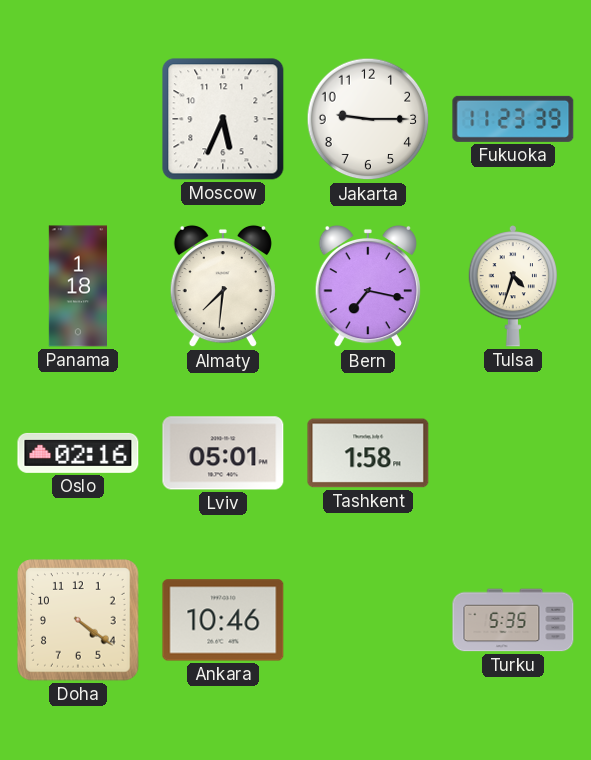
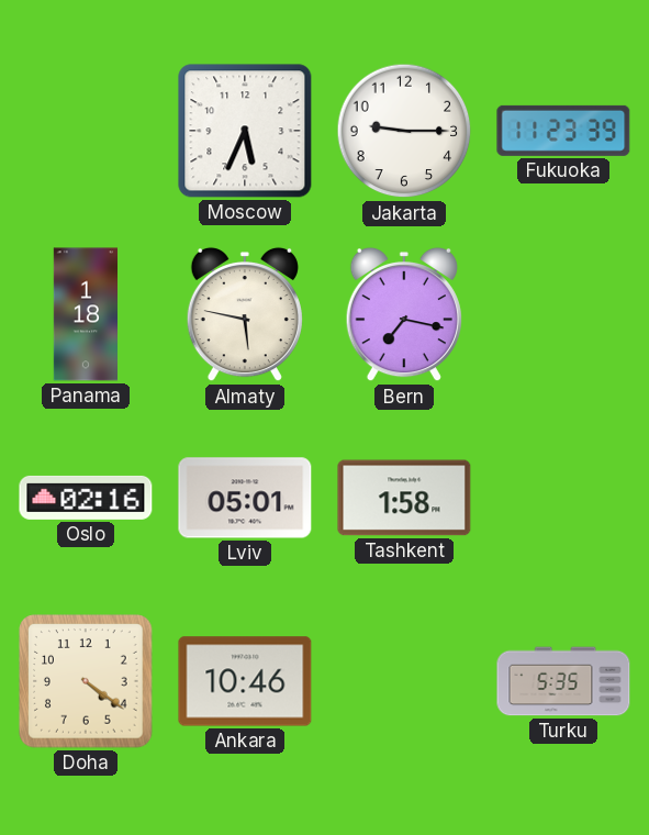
Almaty: 7:31 -> 5:47
Tulsa: 4:33 -> none
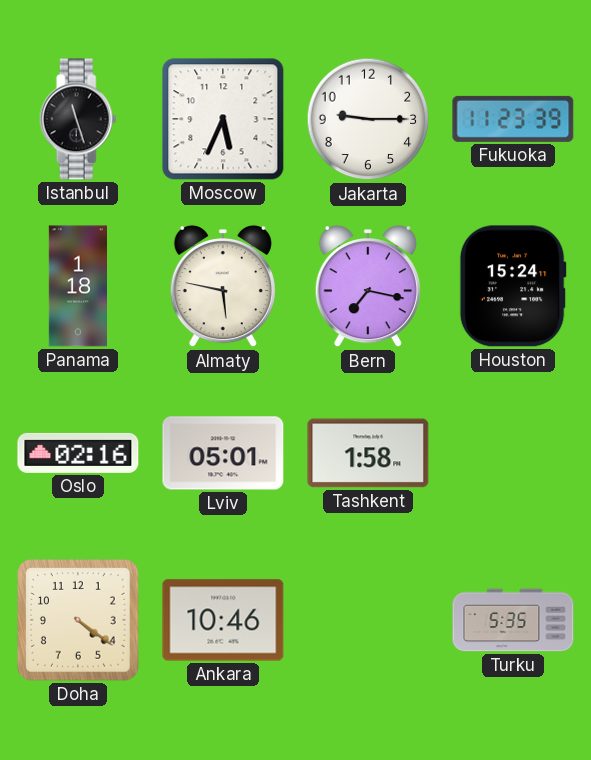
Istanbul: none -> 11:27
Houston: none -> 15:24
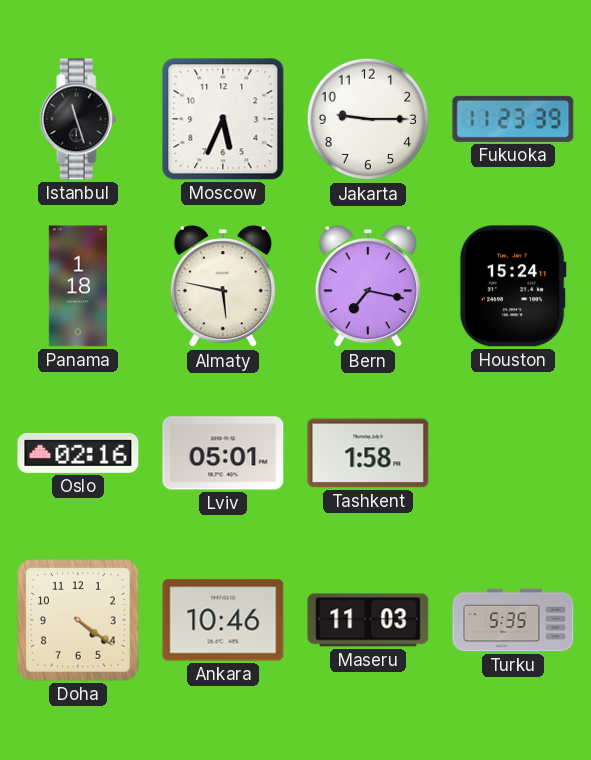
Maseru: none -> 11:03
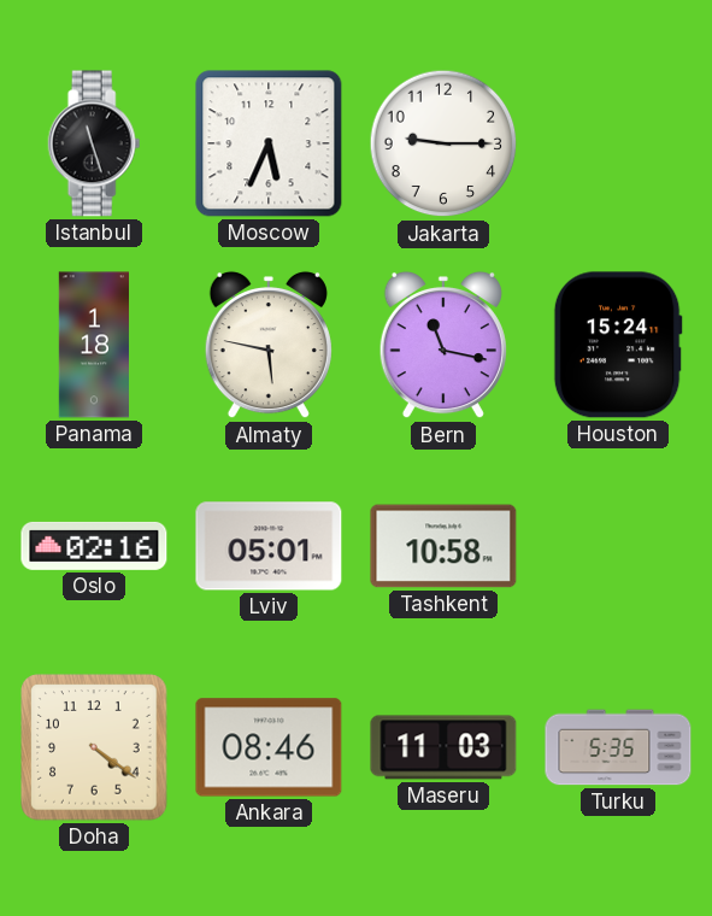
Fukuoka: 11:23 -> none
Bern: 7:17 -> 11:17
Tashkent: 1:58 -> 10:58
Ankara: 10:46 -> 08:46
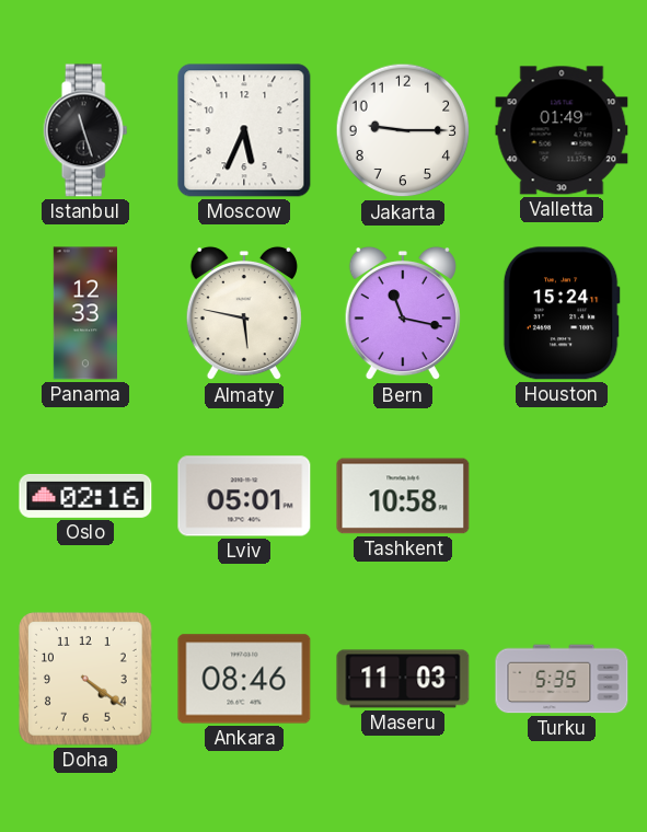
Valletta: none -> 01:49
Panama: 1:18 -> 12:33
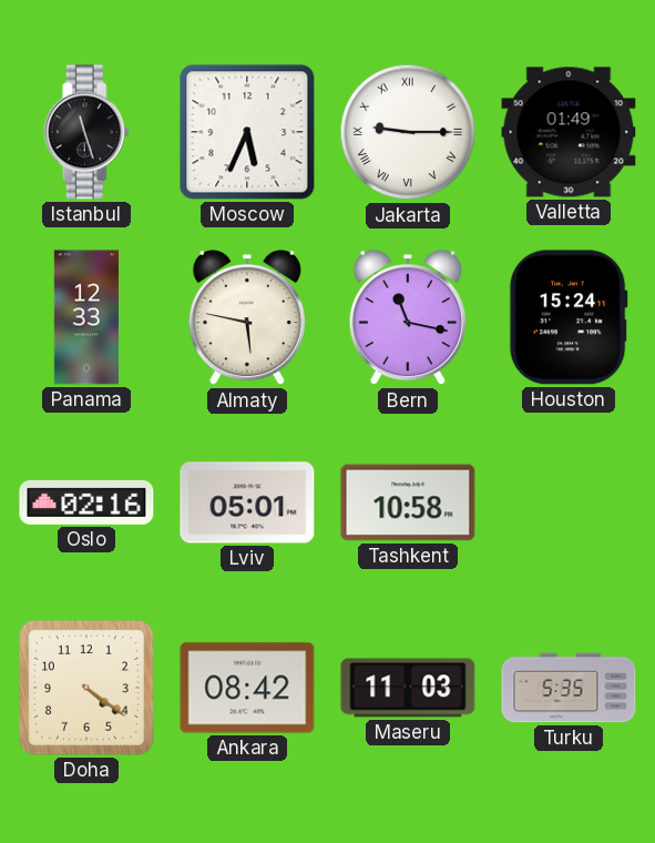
Jakarta numerals: Arabic -> Roman
Ankara: 08:46 -> 08:42
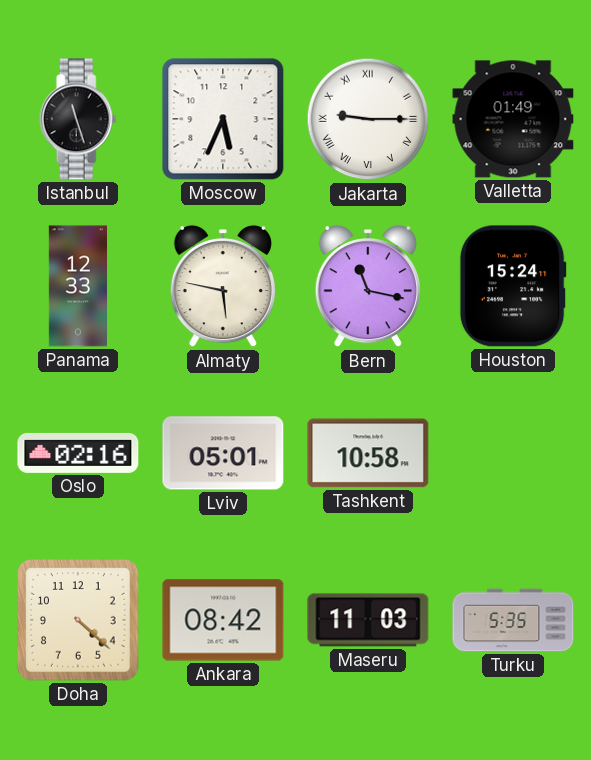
Doha: 4:21 -> 4:22
